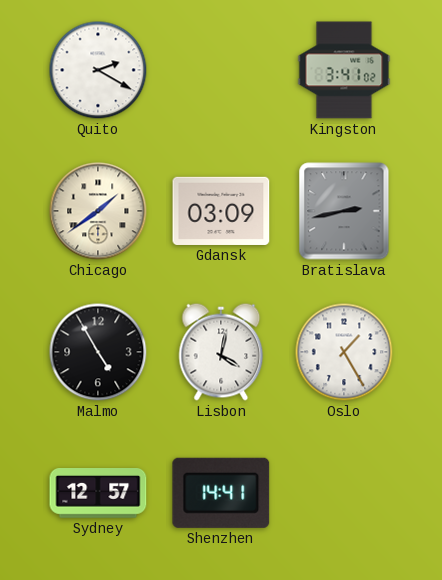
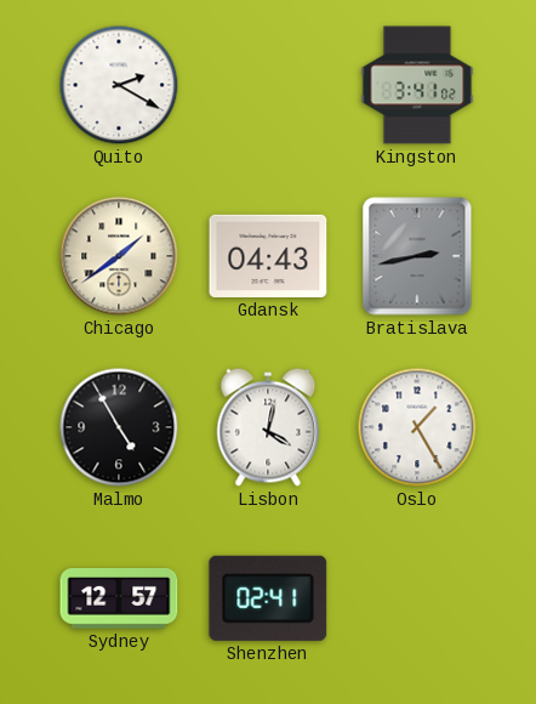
Gdansk: 03:09 -> 04:43
Shenzhen: 14:41 -> 02:41
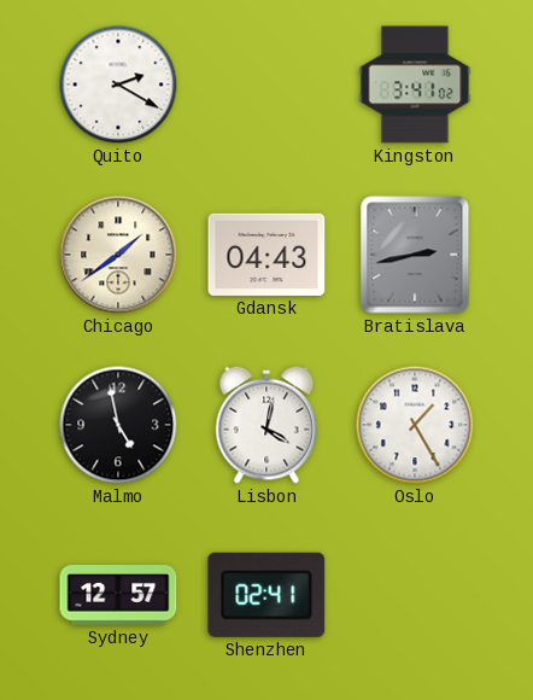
Malmo: 4:55 -> 4:58
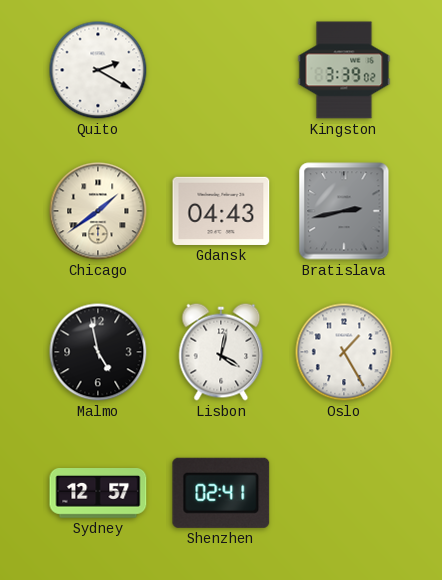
Kingston: 3:41 -> 3:39
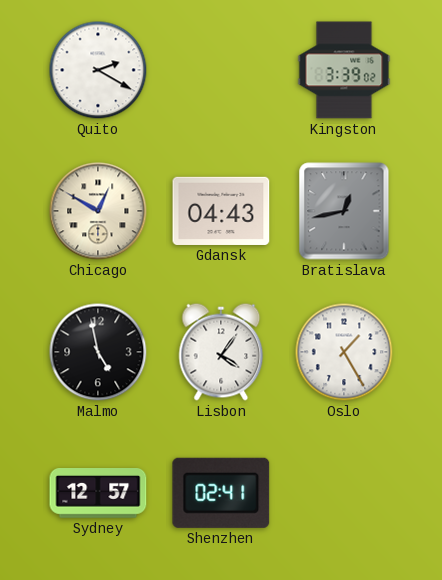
Chicago: 1:39 -> 12:50
Bratislava: 2:43 -> 12:43
Lisbon: 4:02 -> 4:06
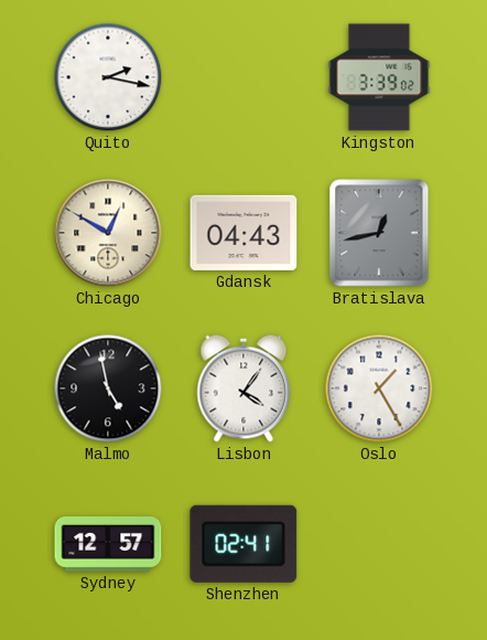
Quito: 2:20 -> 2:17
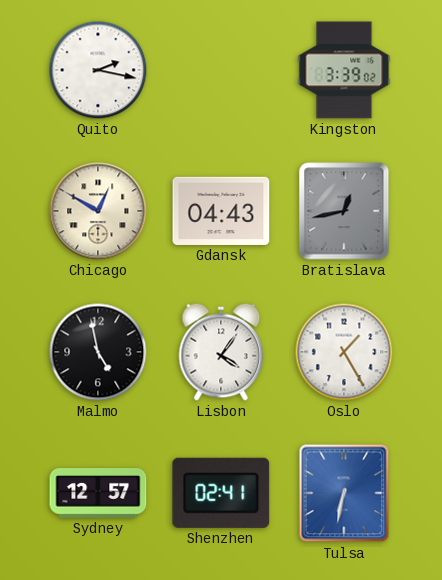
Tulsa: none -> 6:32
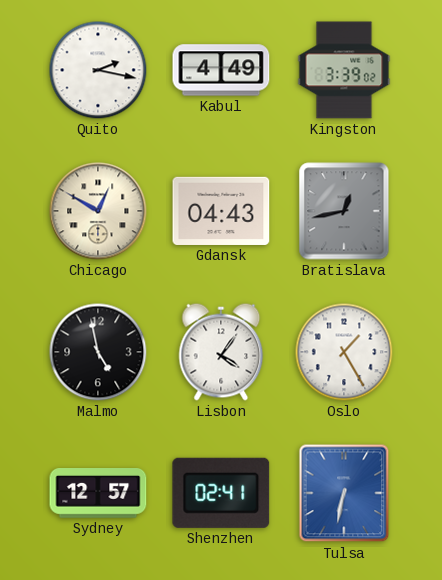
Kabul: none -> 4:49
